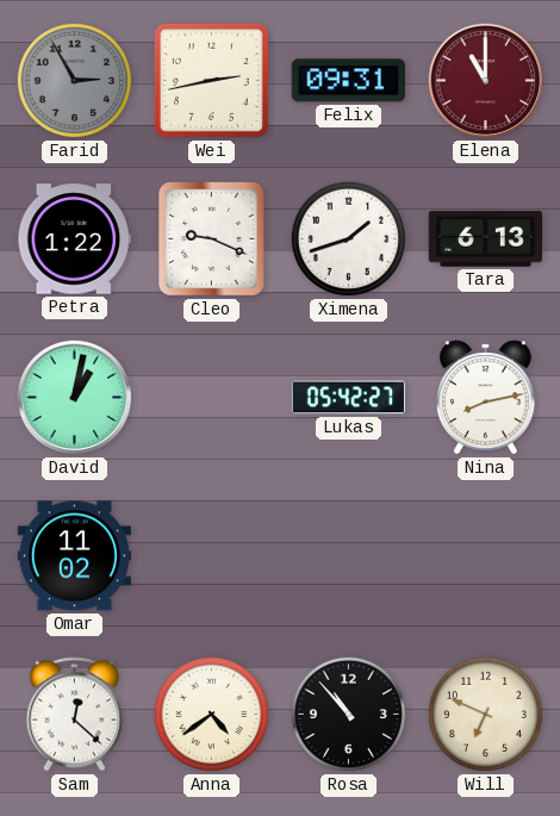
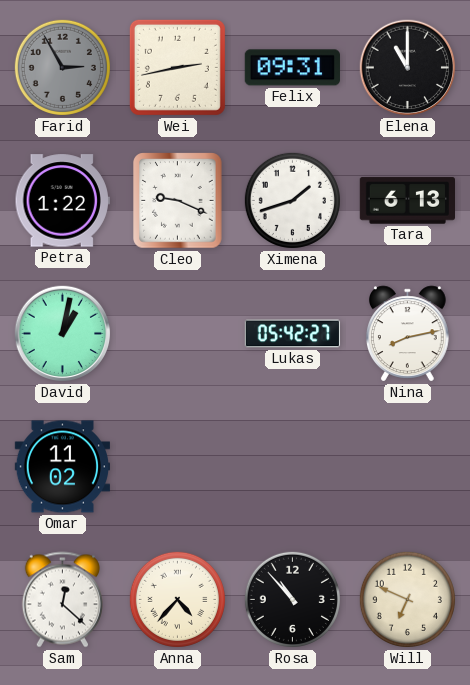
Elena dial: burgundy -> black
Anna: 4:39 -> 4:37
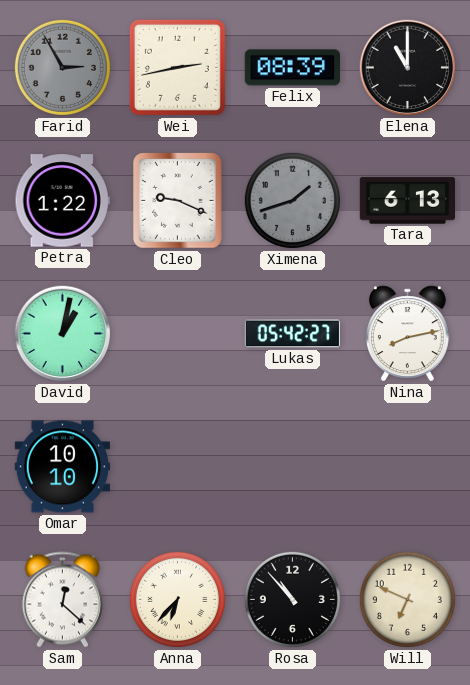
Felix: 09:31 -> 08:39
Ximena dial: white -> grey
Omar: 11:02 -> 10:10
Anna: 4:37 -> 6:37
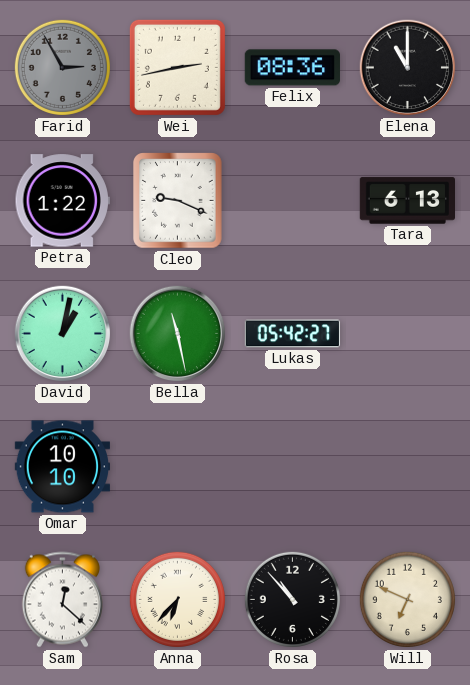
Felix: 08:39 -> 08:36
Ximena: 1:42 -> none
Bella: none -> 11:28
Nina: 8:13 -> none
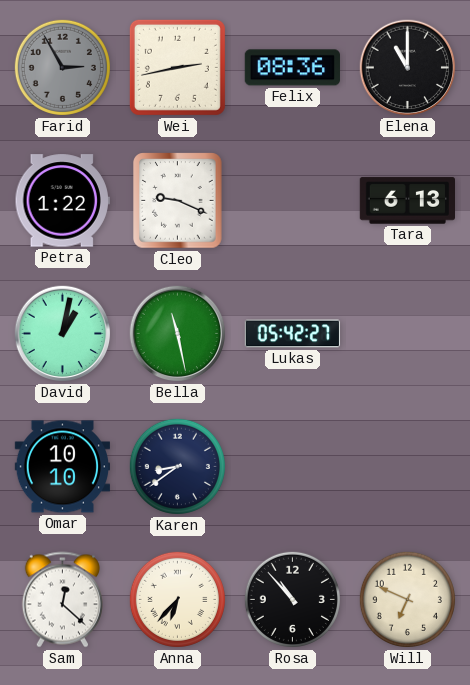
Karen: none -> 8:39
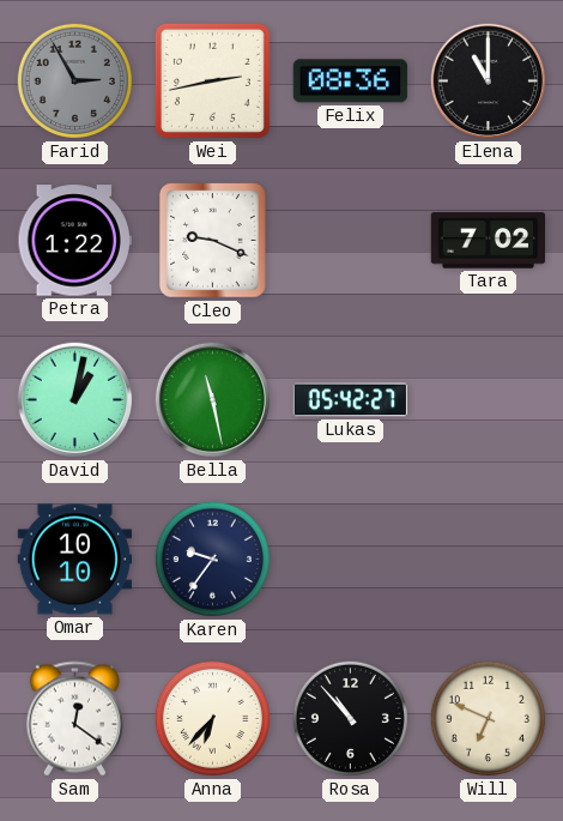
Tara: 6:13 -> 7:02
Karen: 8:39 -> 9:36
Sam: 12:22 -> 12:21
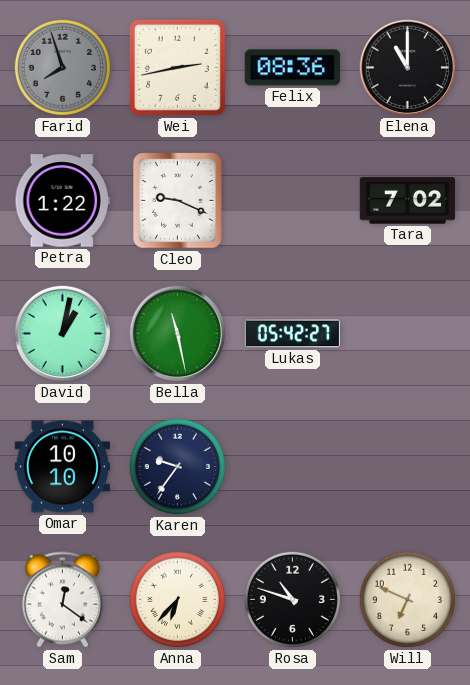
Farid: 2:55 -> 7:57
Rosa: 10:53 -> 10:48
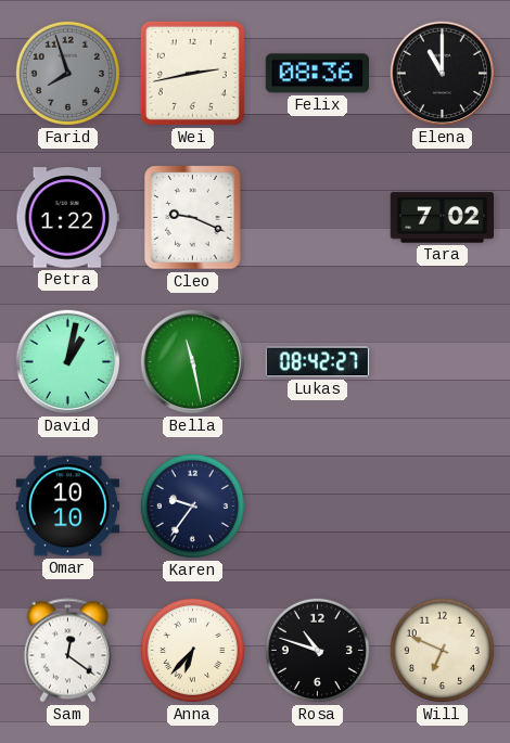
Lukas: 05:42 -> 08:42
